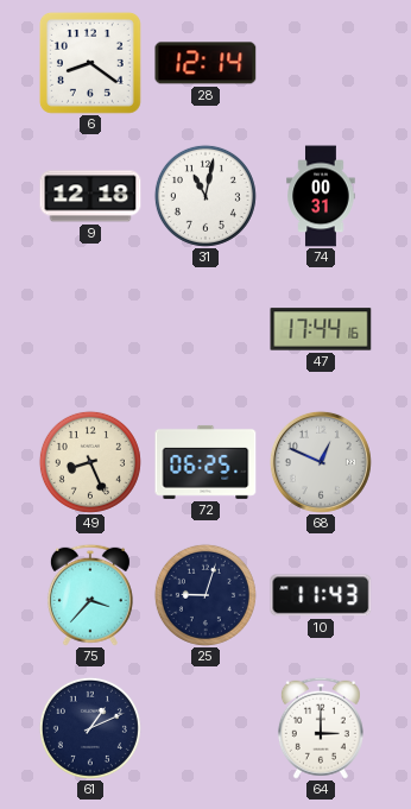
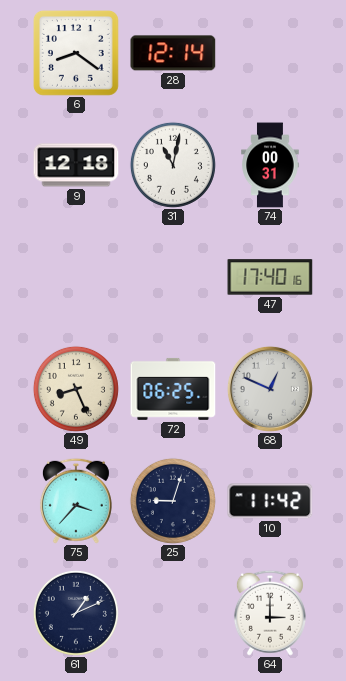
47: 17:44 -> 17:40
10: 11:43 -> 11:42
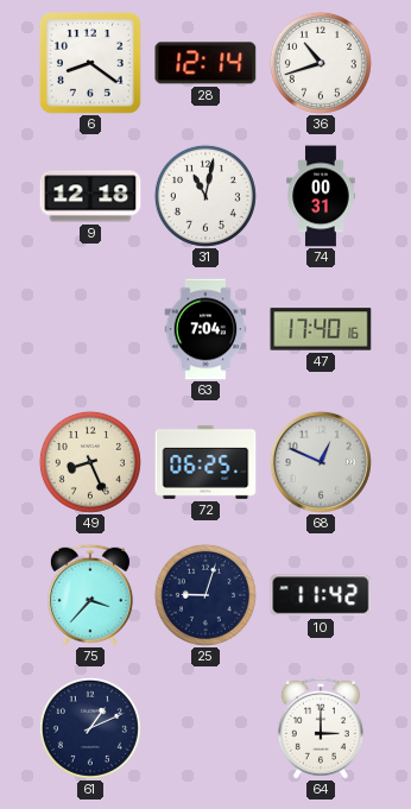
36: none -> 10:42
63: none -> 7:04
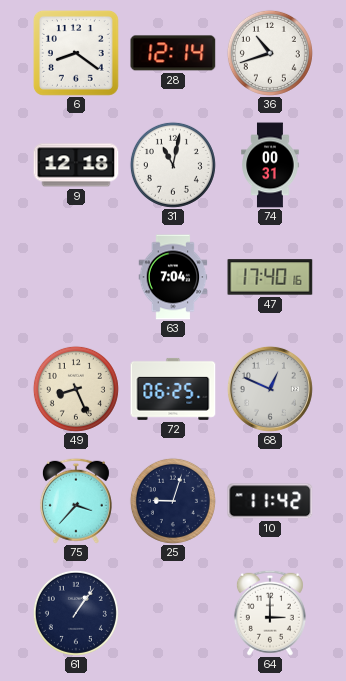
61: 1:11 -> 1:06
